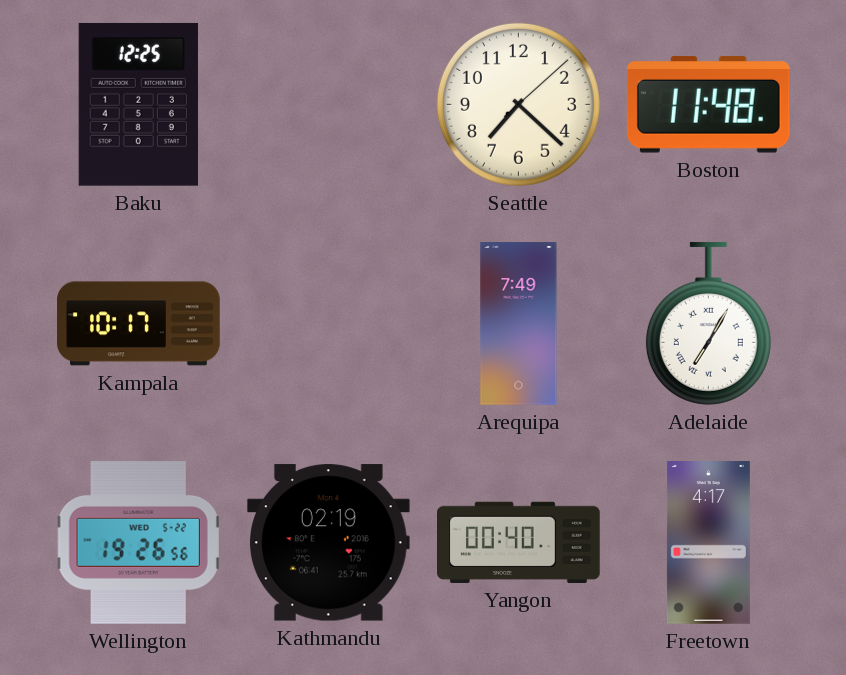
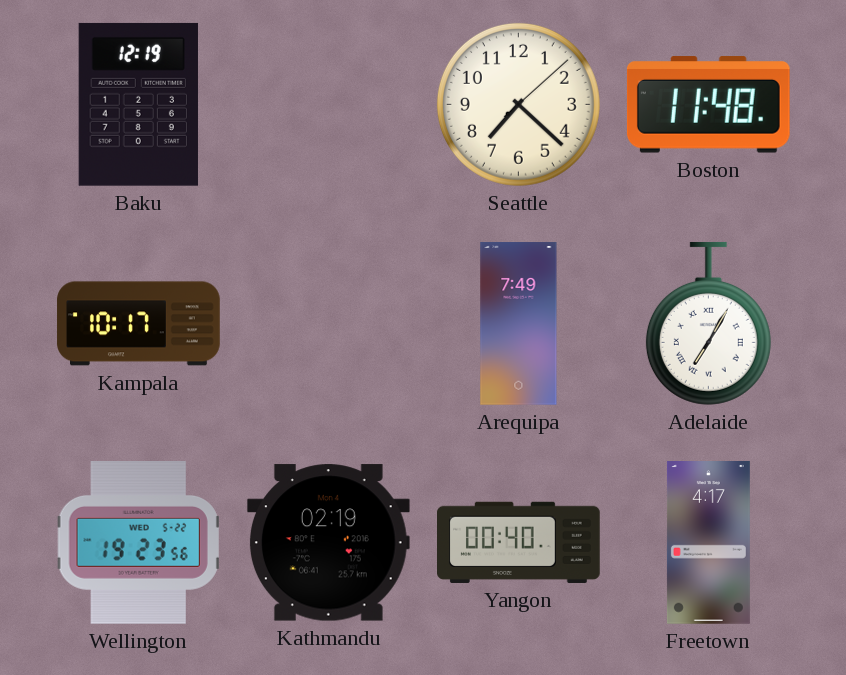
Baku: 12:25 -> 12:19
Wellington: 19:26 -> 19:23
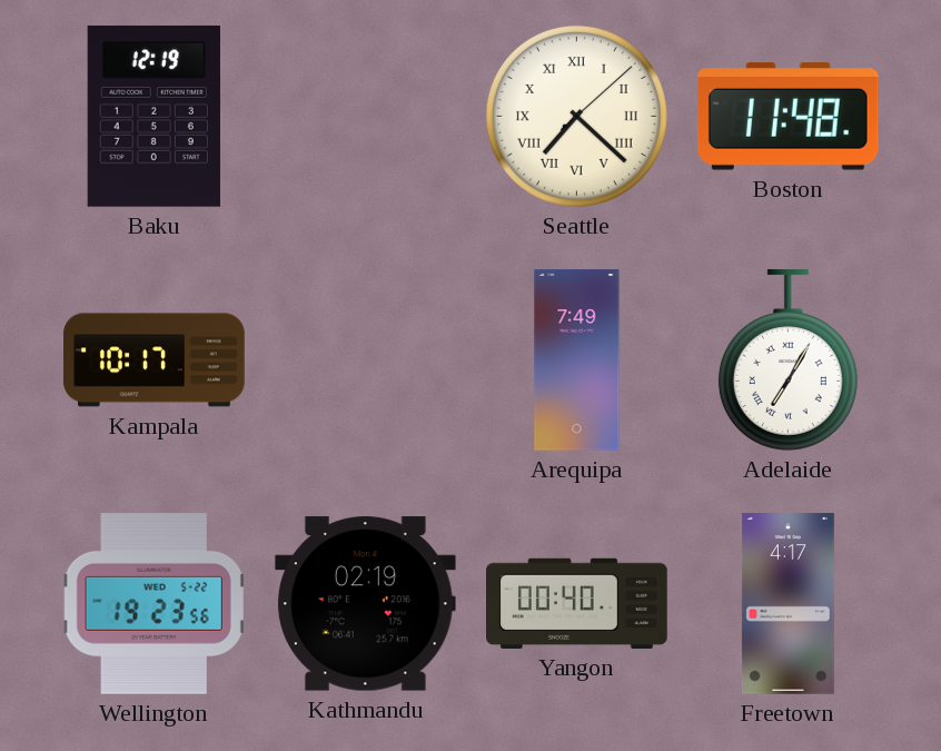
Seattle numerals: Arabic -> Roman
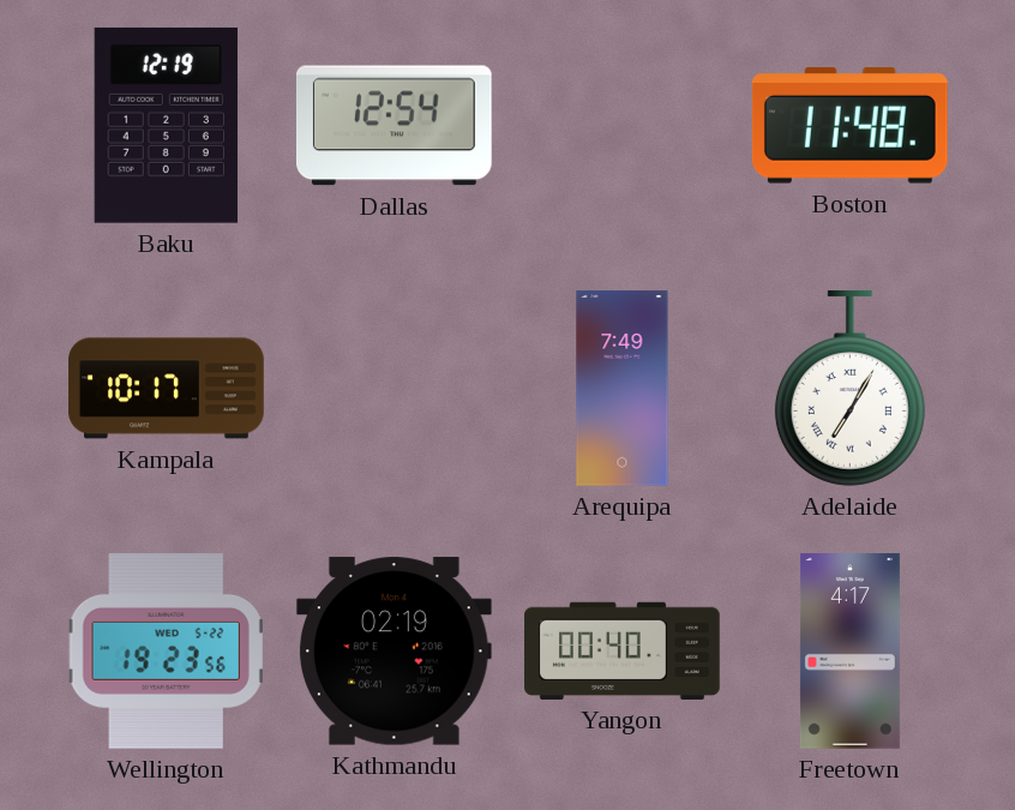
Dallas: none -> 12:54
Seattle: 7:22 -> none
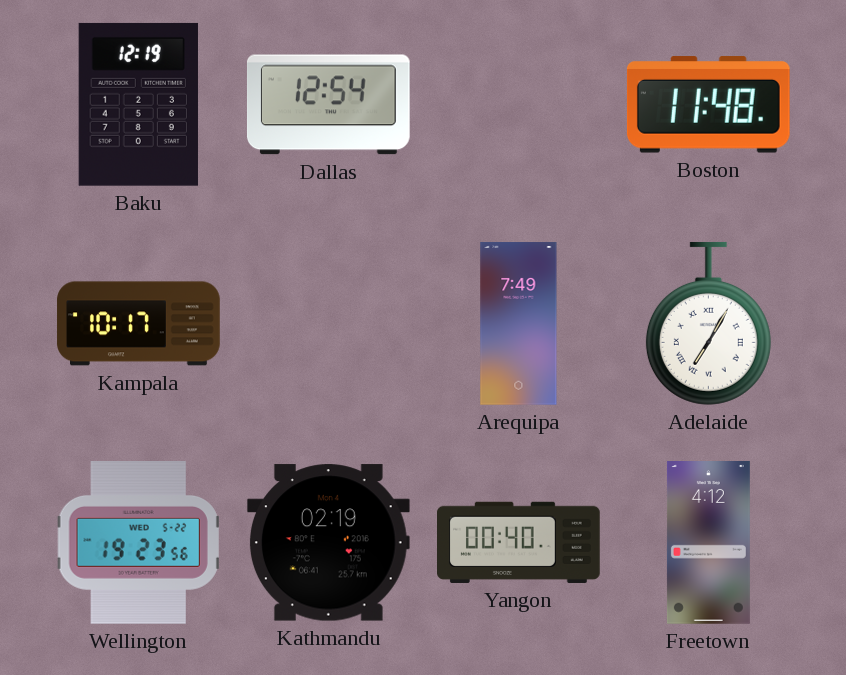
Freetown: 4:17 -> 4:12
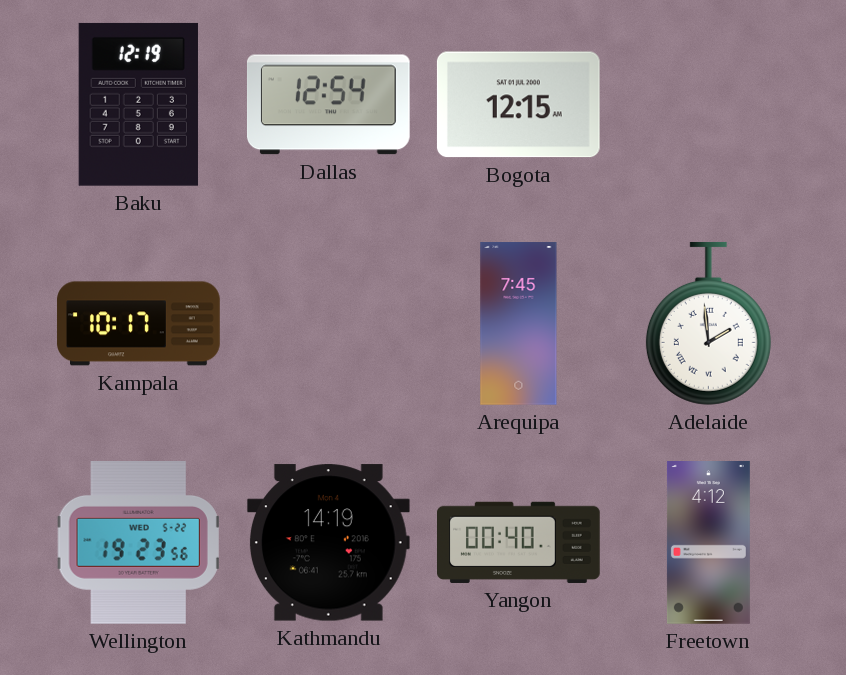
Bogota: none -> 12:15
Boston: 11:48 -> none
Arequipa: 7:49 -> 7:45
Adelaide: 7:05 -> 1:59
Kathmandu: 02:19 -> 14:19
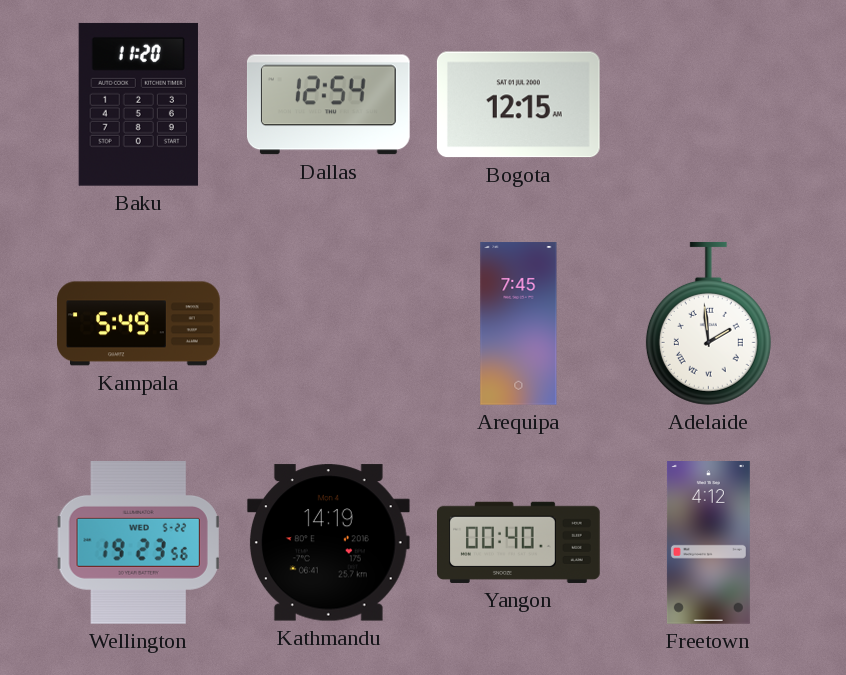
Baku: 12:19 -> 11:20
Kampala: 10:17 -> 5:49
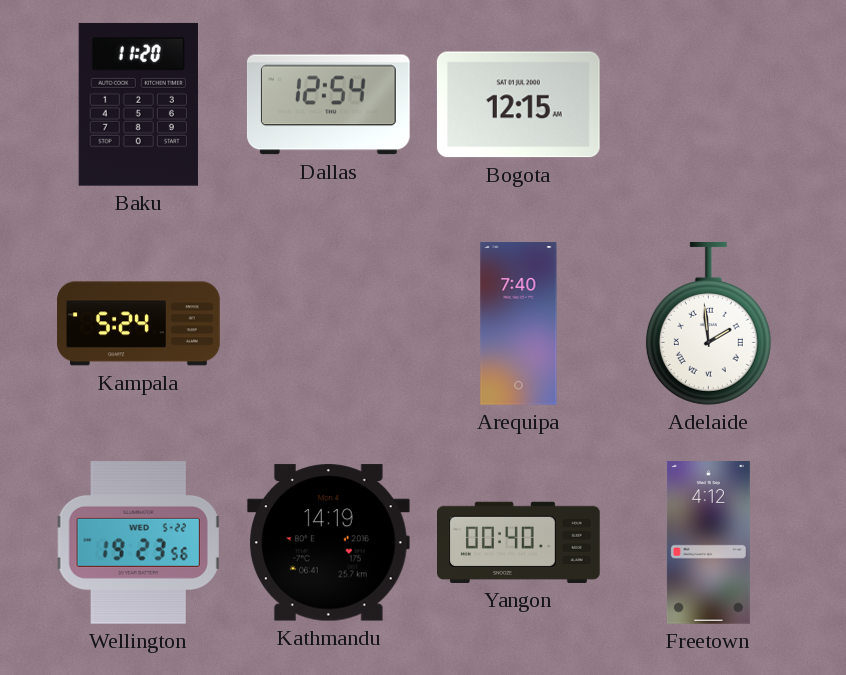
Kampala: 5:49 -> 5:24
Arequipa: 7:45 -> 7:40
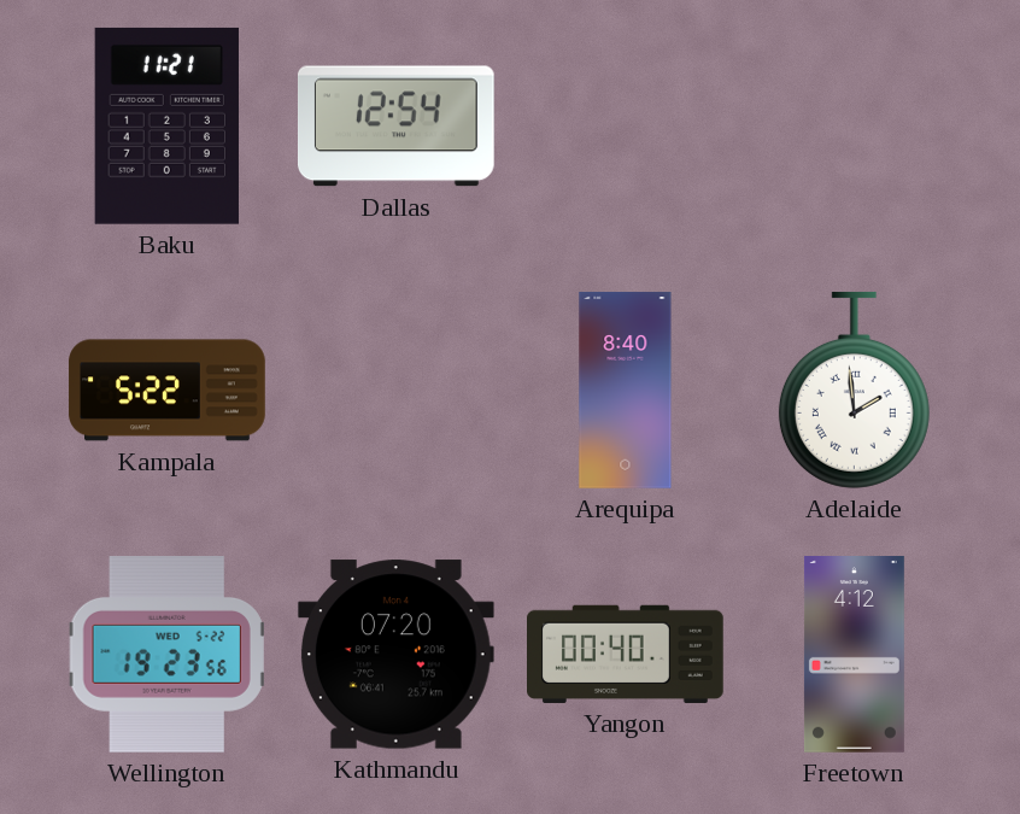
Baku: 11:20 -> 11:21
Bogota: 12:15 -> none
Kampala: 5:24 -> 5:22
Arequipa: 7:40 -> 8:40
Kathmandu: 14:19 -> 07:20
